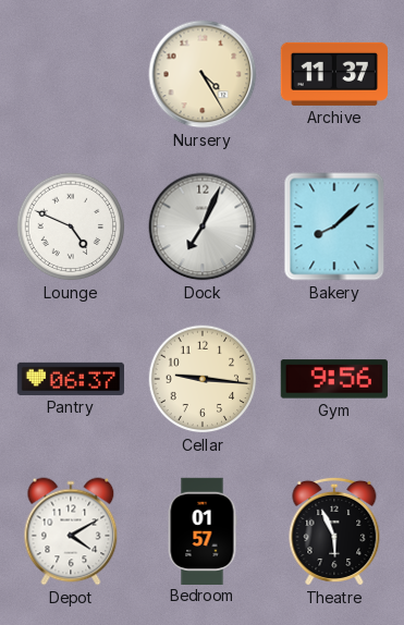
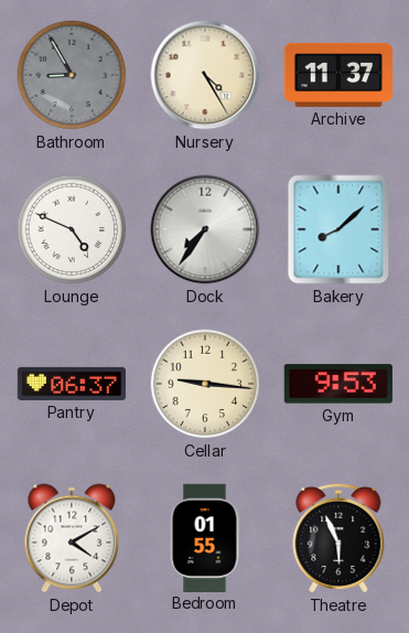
Bathroom: none -> 8:55
Dock: 7:04 -> 7:36
Gym: 9:56 -> 9:53
Bedroom: 01:57 -> 01:55
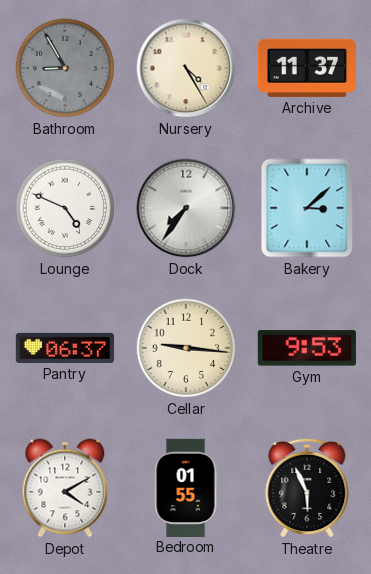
Bakery: 8:08 -> 3:08
